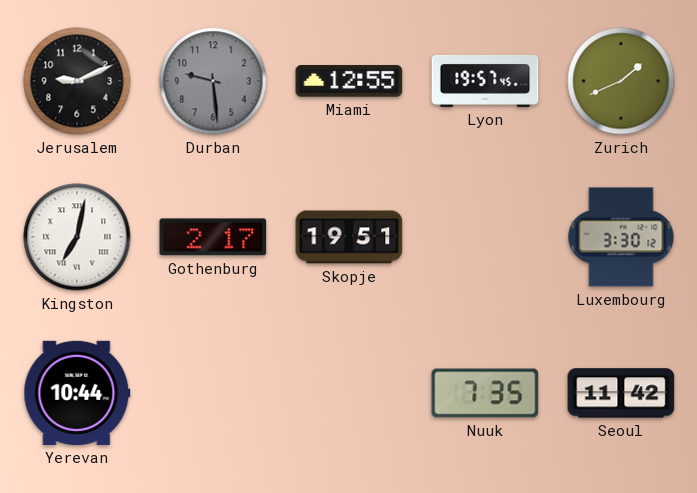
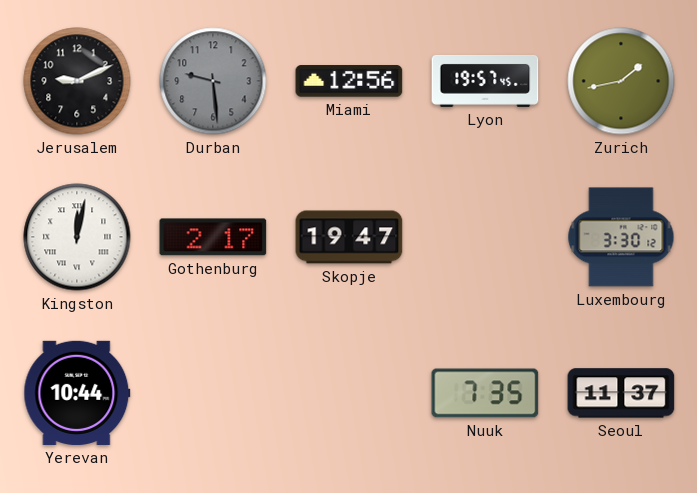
Miami: 12:55 -> 12:56
Zurich: 1:41 -> 1:43
Kingston: 7:02 -> 12:02
Skopje: 19:51 -> 19:47
Seoul: 11:42 -> 11:37
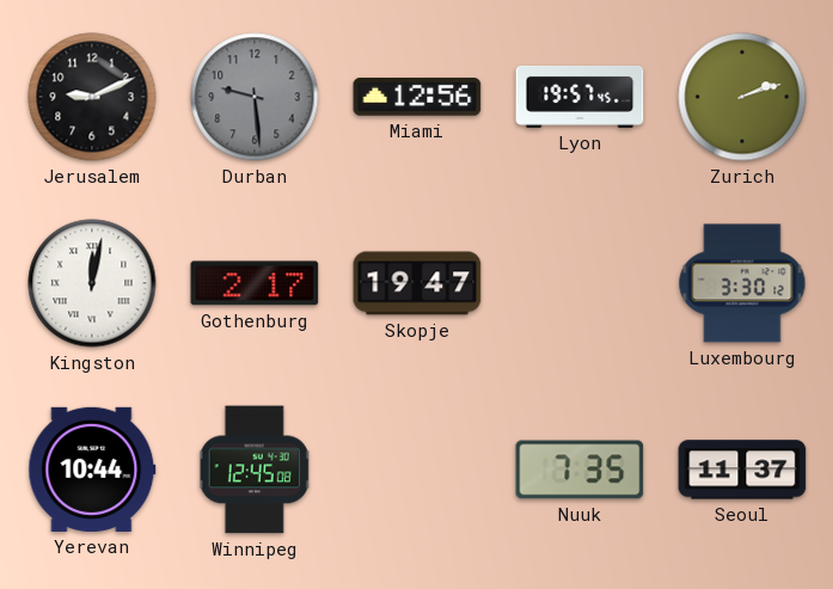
Zurich: 1:43 -> 2:12
Winnipeg: none -> 12:45
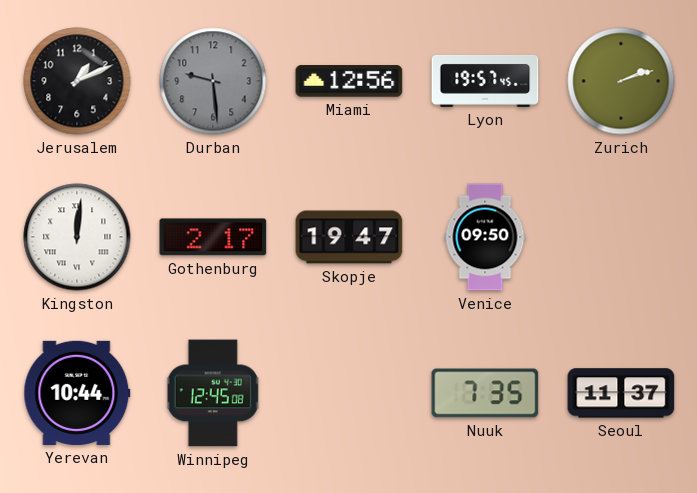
Jerusalem: 9:11 -> 1:11
Kingston: 12:02 -> 12:01
Venice: none -> 09:50
Luxembourg: 3:30 -> none
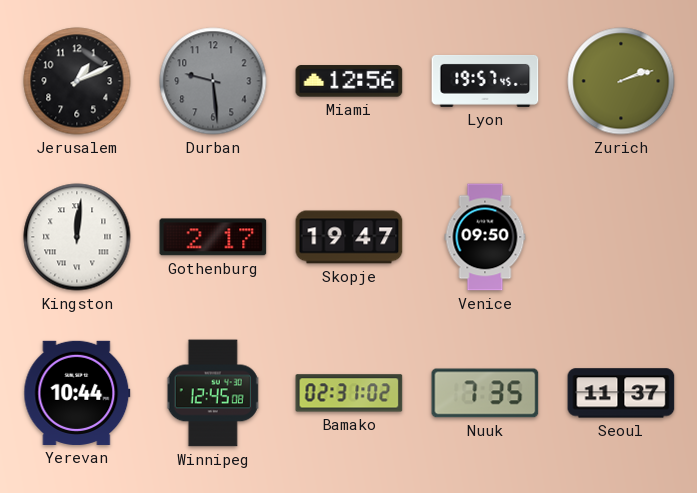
Bamako: none -> 02:31
